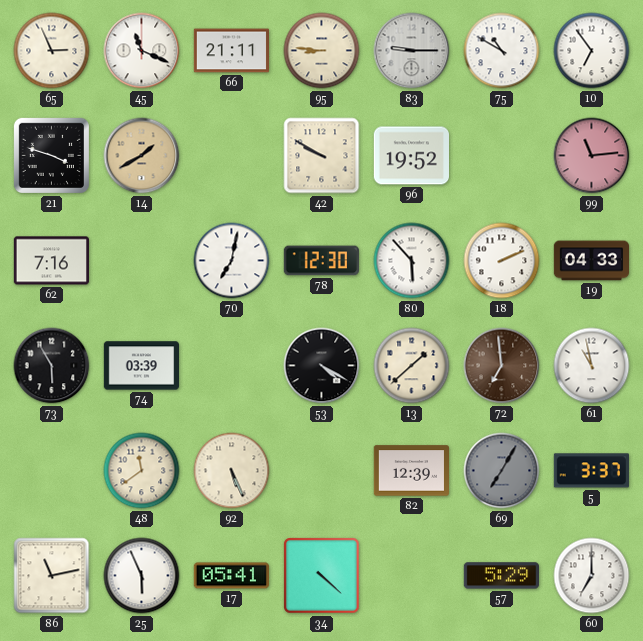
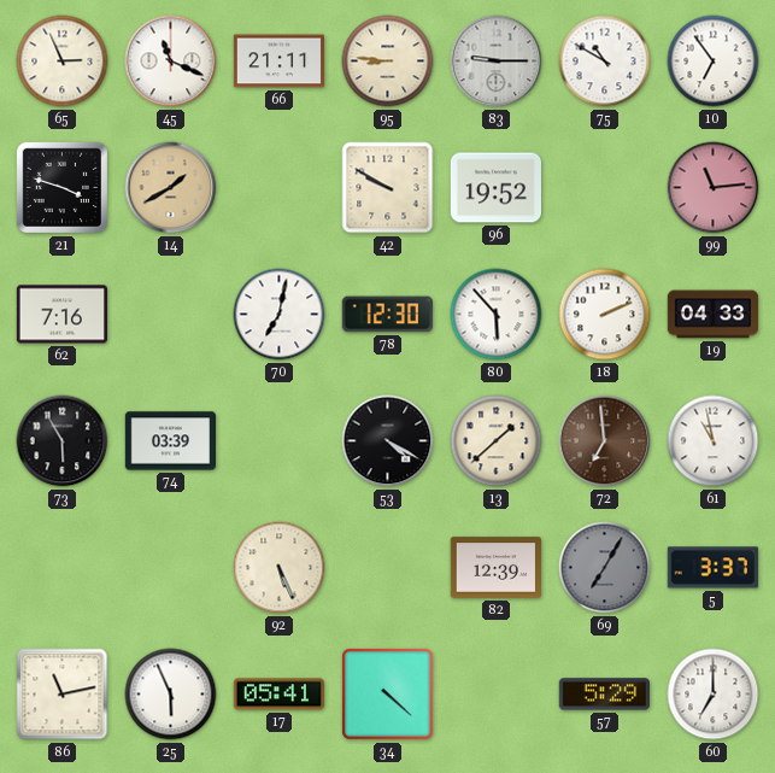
48: 11:39 -> none
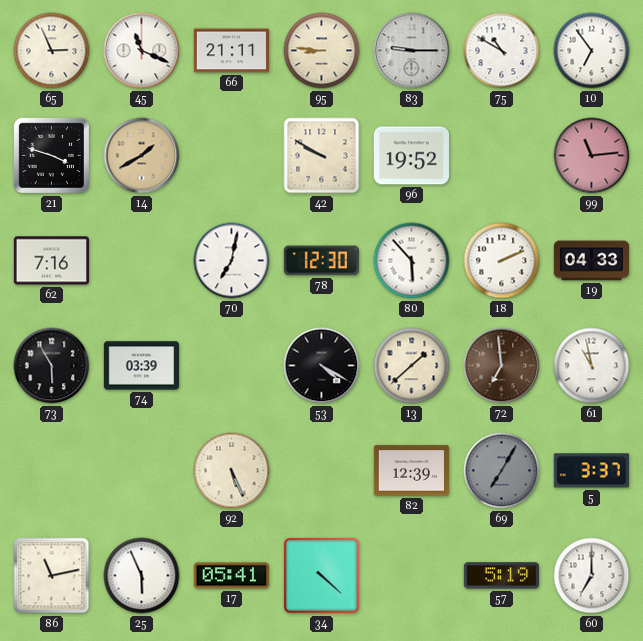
57: 5:29 -> 5:19
